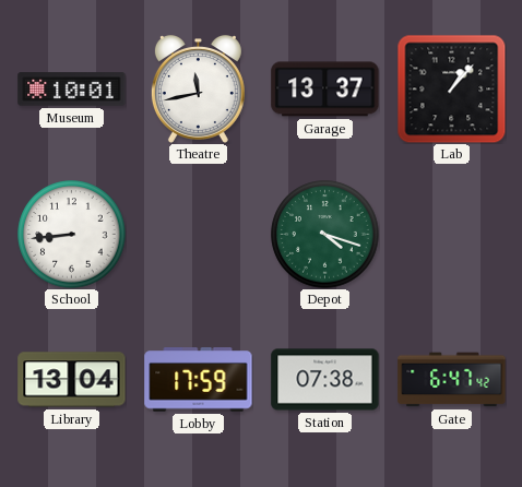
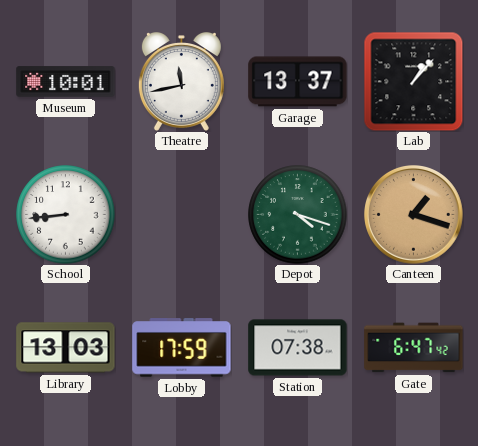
Canteen: none -> 1:18
Library: 13:04 -> 13:03
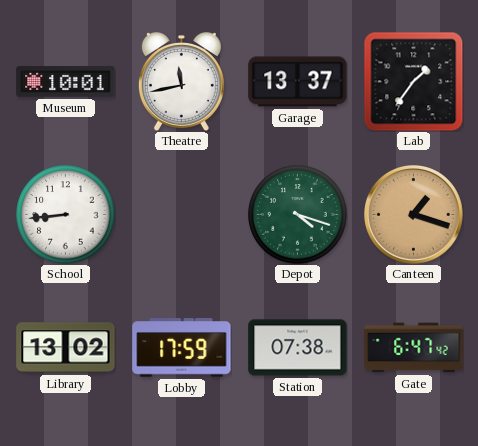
Lab: 1:07 -> 1:36
Library: 13:03 -> 13:02
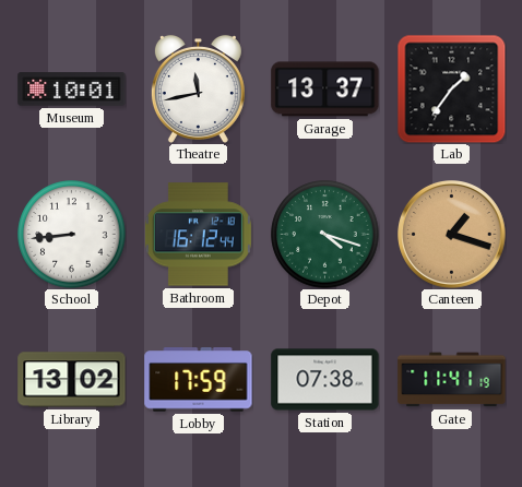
Bathroom: none -> 16:12
Gate: 6:47 -> 11:41
